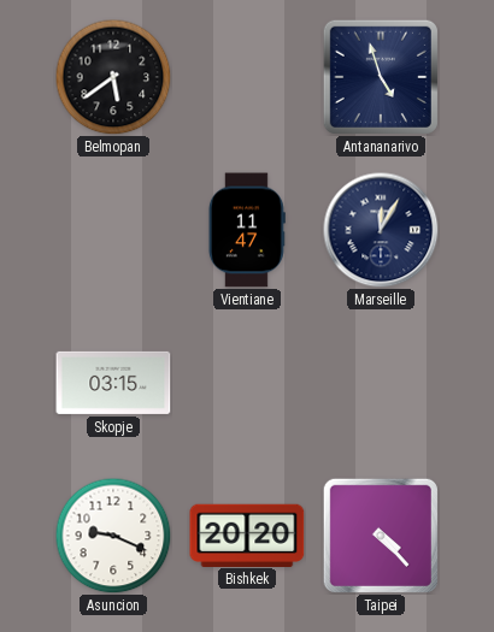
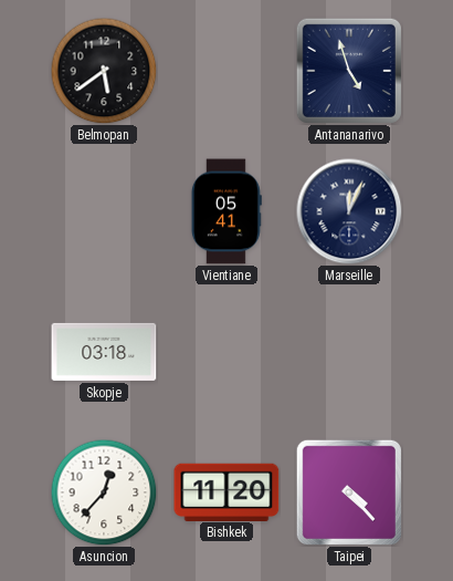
Vientiane: 11:47 -> 05:41
Marseille: 12:05 -> 12:04
Skopje: 03:15 -> 03:18
Asuncion: 9:19 -> 12:37
Bishkek: 20:20 -> 11:20
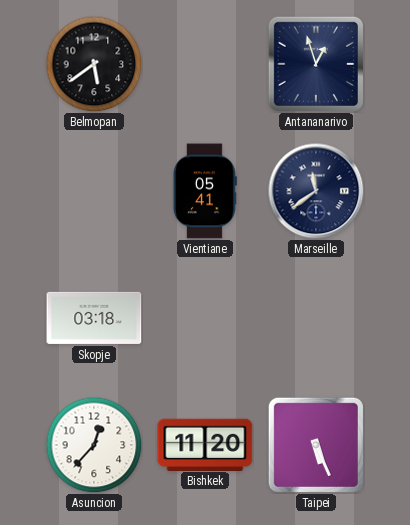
Antananarivo: 4:57 -> 12:57
Marseille: 12:04 -> 11:39
Taipei: 4:23 -> 5:26
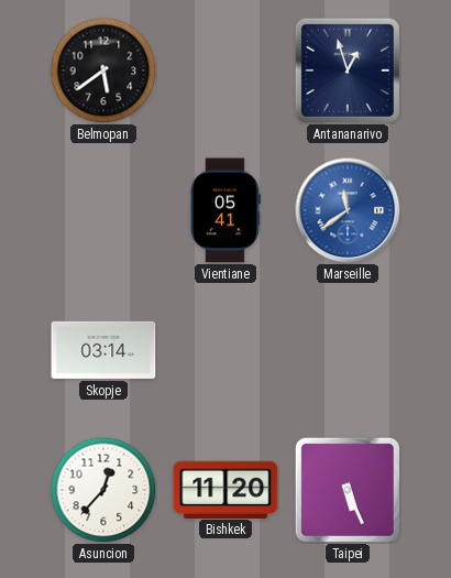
Marseille dial: navy -> blue
Skopje: 03:18 -> 03:14
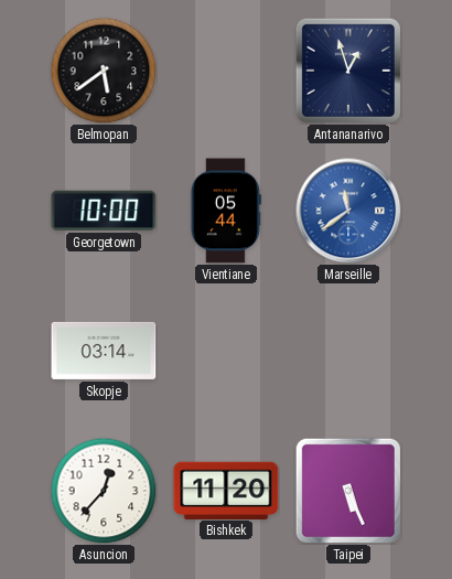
Georgetown: none -> 10:00
Vientiane: 05:41 -> 05:44
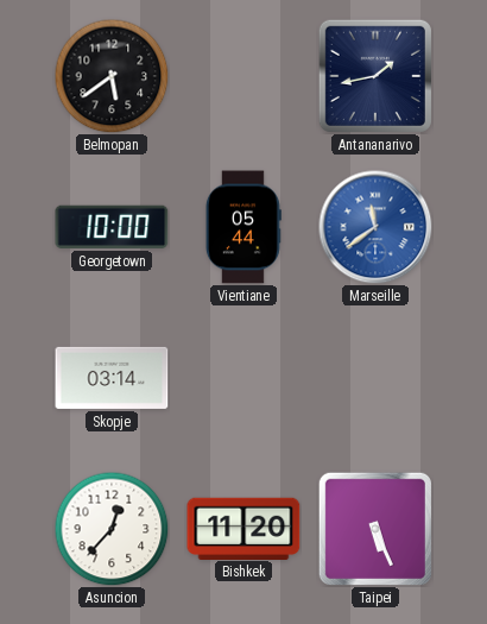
Antananarivo: 12:57 -> 1:43
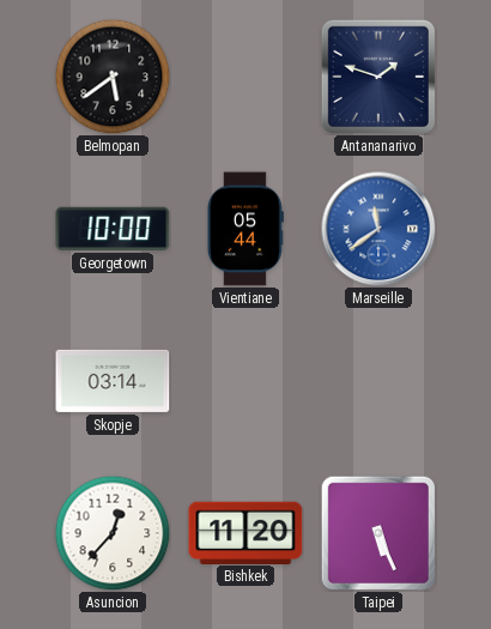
Antananarivo: 1:43 -> 1:48
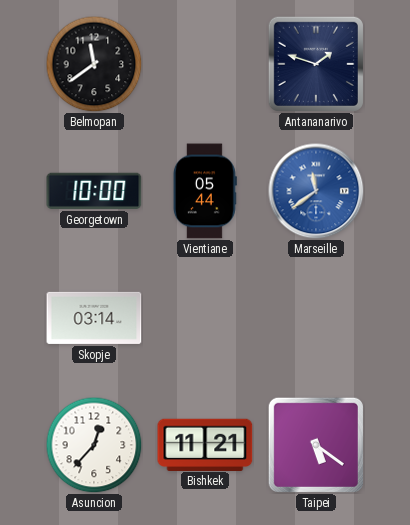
Belmopan: 5:39 -> 11:39
Bishkek: 11:20 -> 11:21
Taipei: 5:26 -> 5:21
